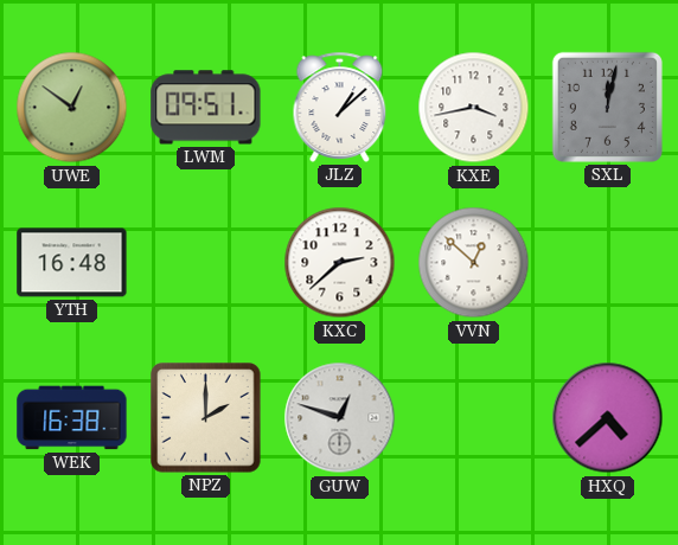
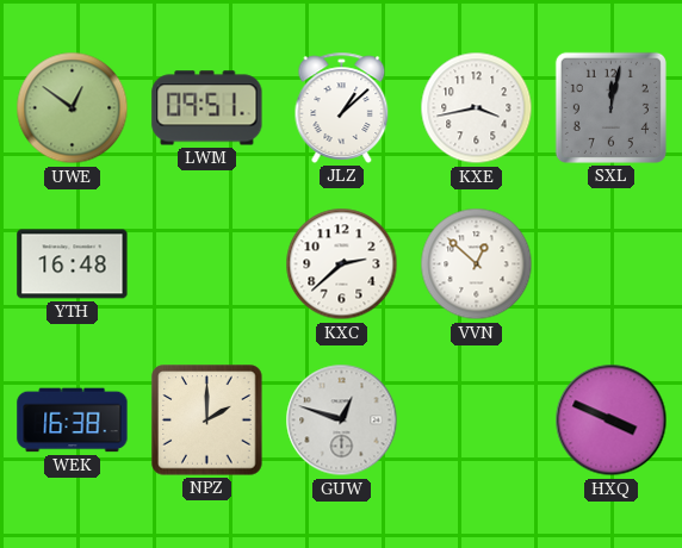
HXQ: 4:38 -> 3:49
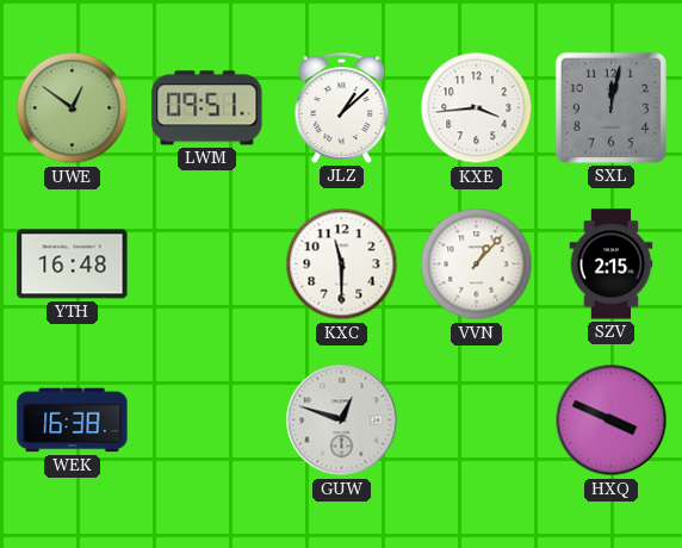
KXE: 3:43 -> 3:44
KXC: 2:38 -> 11:30
VVN: 12:52 -> 1:07
SZV: none -> 2:15
NPZ: 2:00 -> none
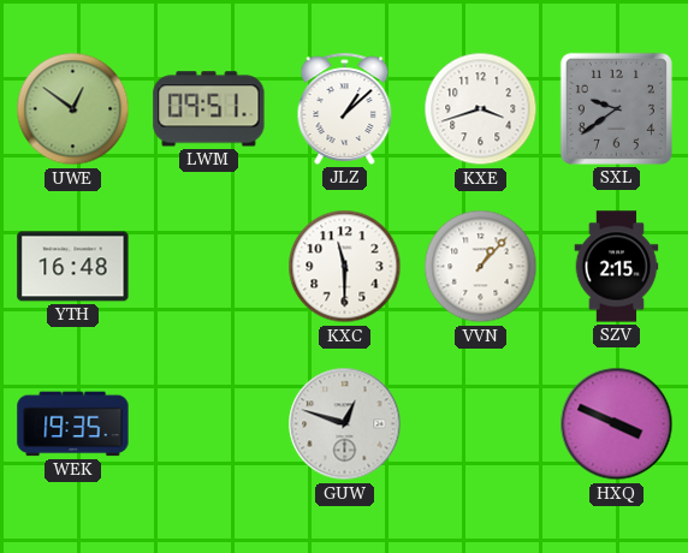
KXE: 3:44 -> 3:42
SXL: 12:02 -> 9:39
WEK: 16:38 -> 19:35
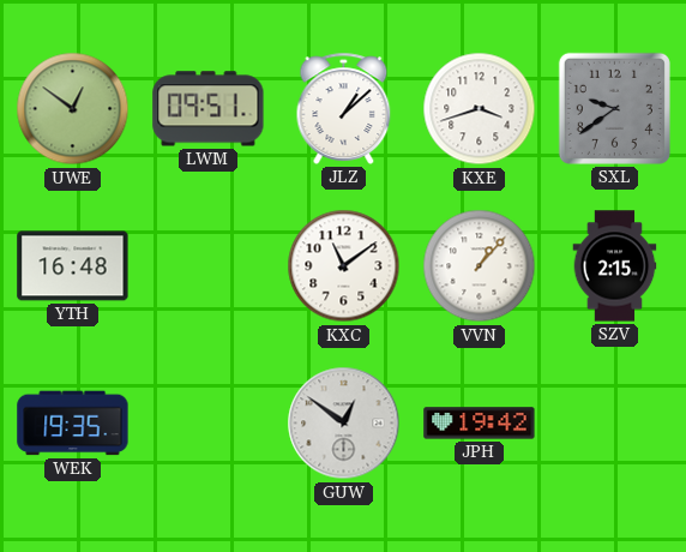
KXC: 11:30 -> 11:09
GUW: 12:48 -> 12:51
JPH: none -> 19:42
HXQ: 3:49 -> none
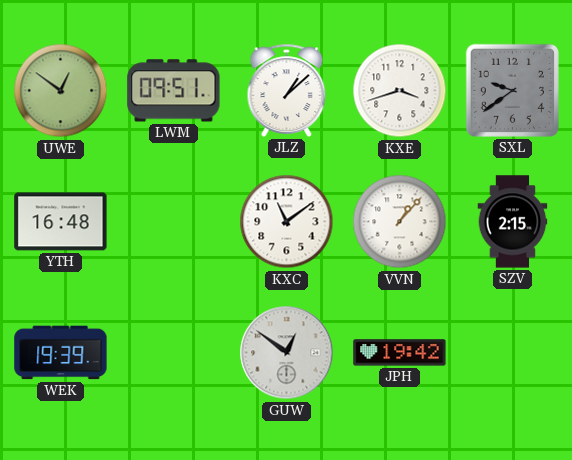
WEK: 19:35 -> 19:39
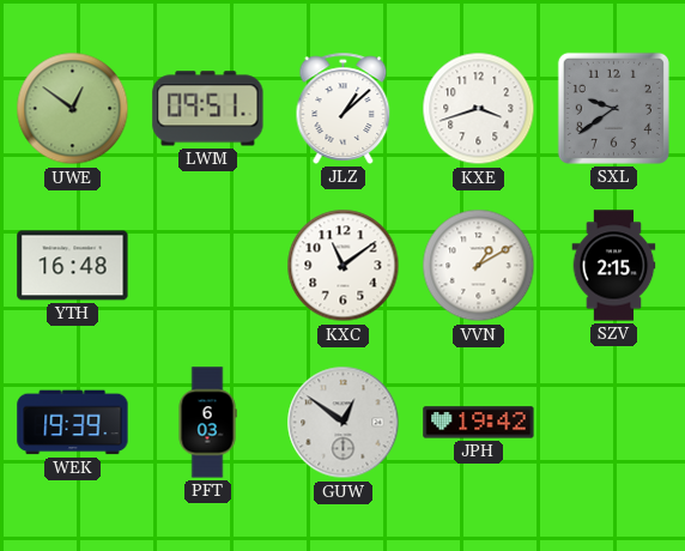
VVN: 1:07 -> 1:10
PFT: none -> 6:03
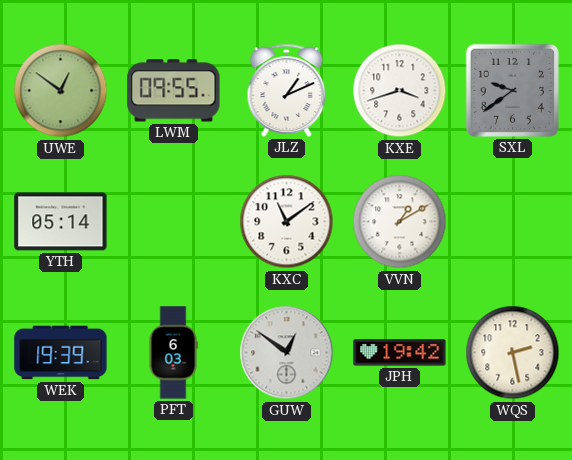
LWM: 09:51 -> 09:55
JLZ: 1:08 -> 1:11
YTH: 16:48 -> 05:14
SZV: 2:15 -> none
WQS: none -> 2:28
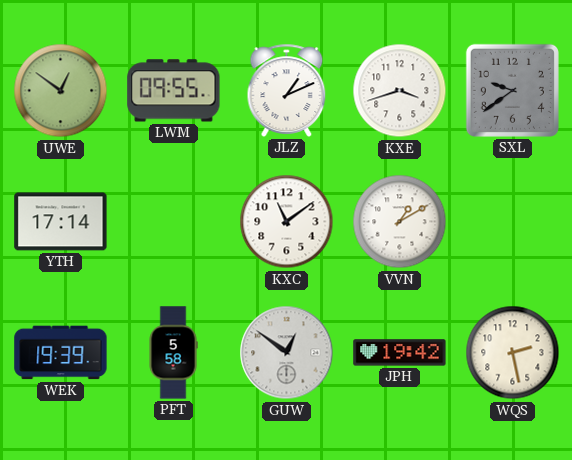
YTH: 05:14 -> 17:14
PFT: 6:03 -> 5:58
